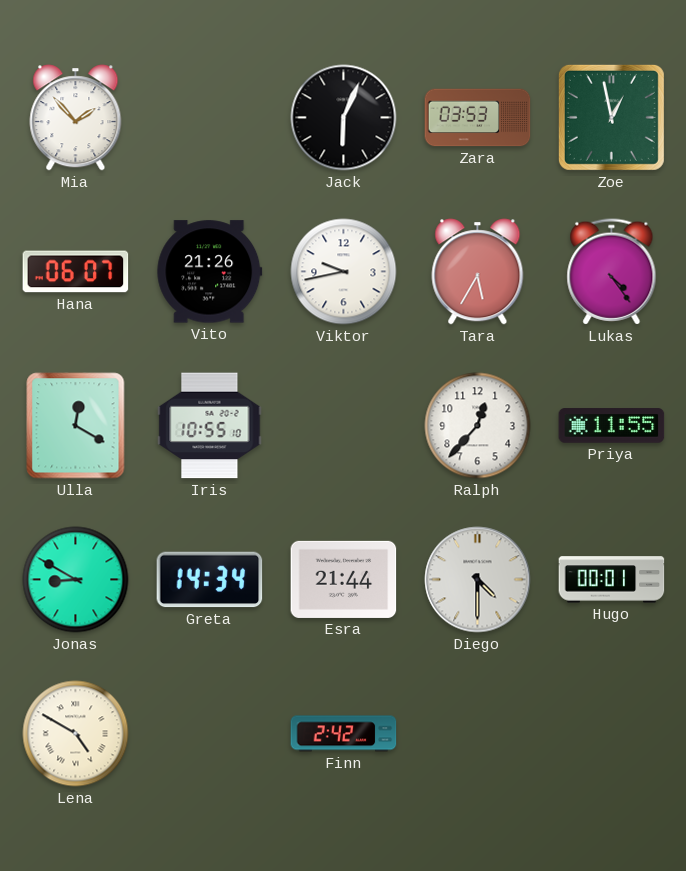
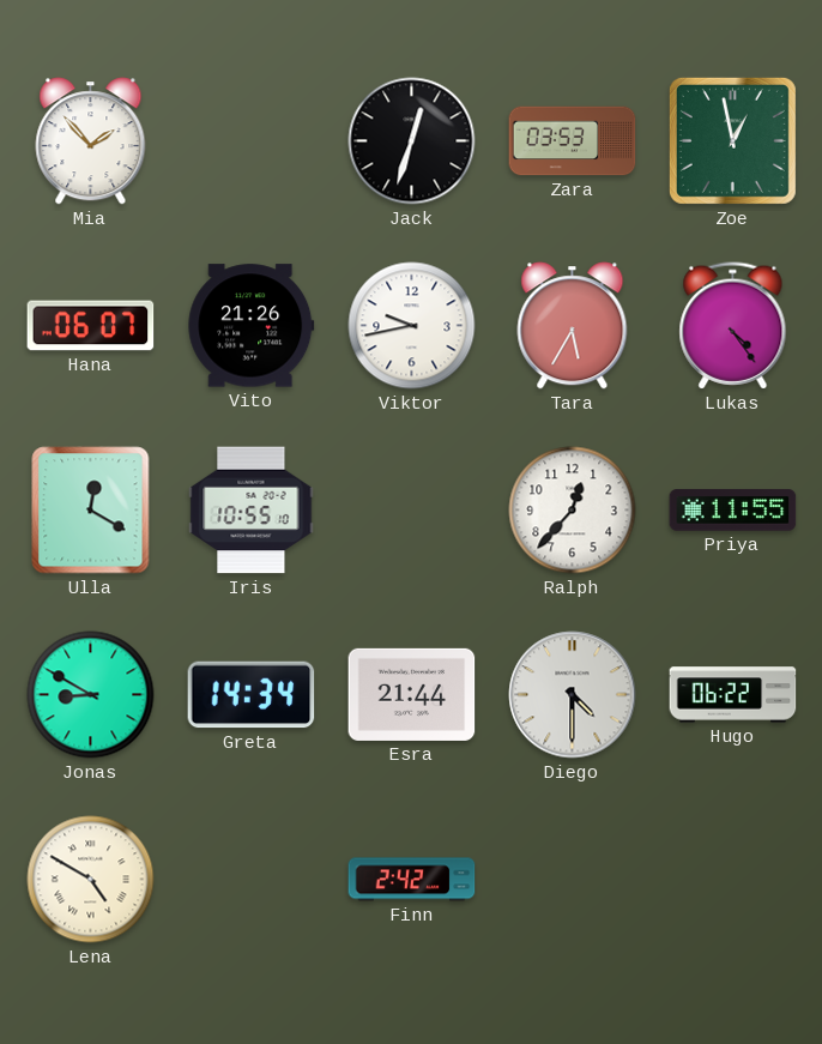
Jack: 6:04 -> 12:33
Hugo: 00:01 -> 06:22
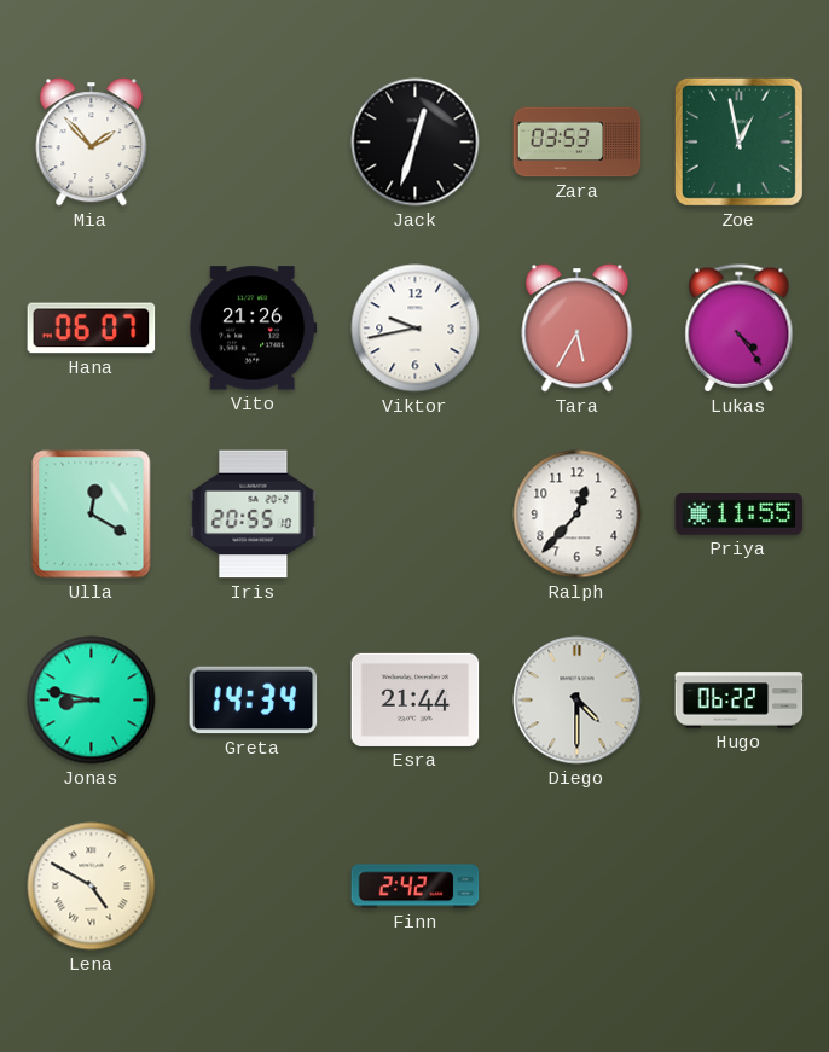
Iris: 10:55 -> 20:55
Jonas: 8:50 -> 8:47
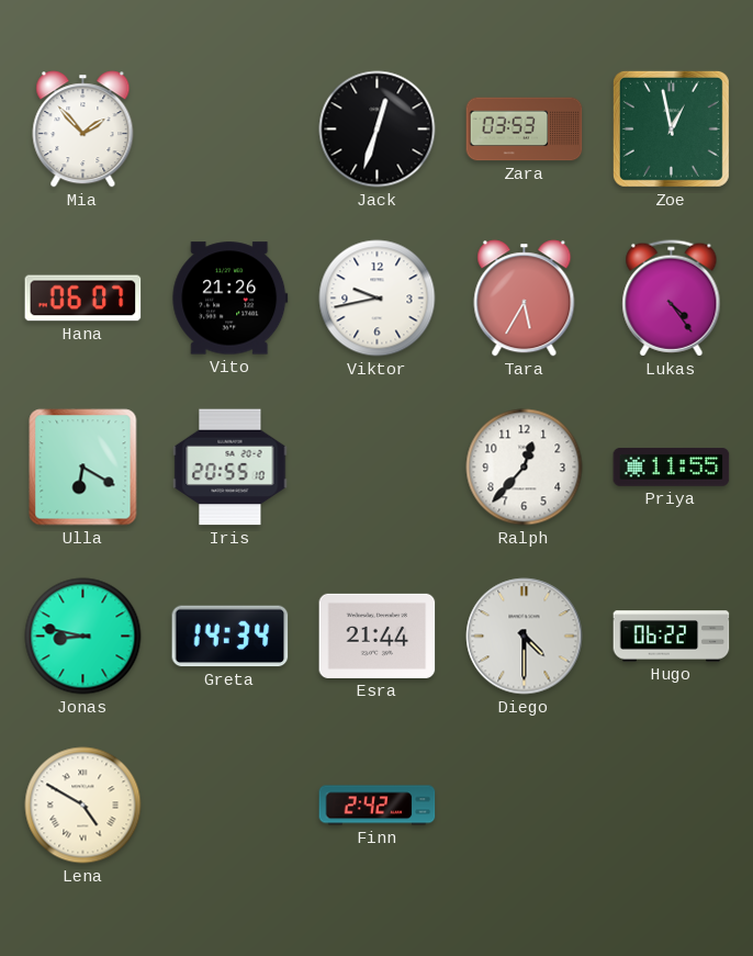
Ulla: 12:20 -> 6:20
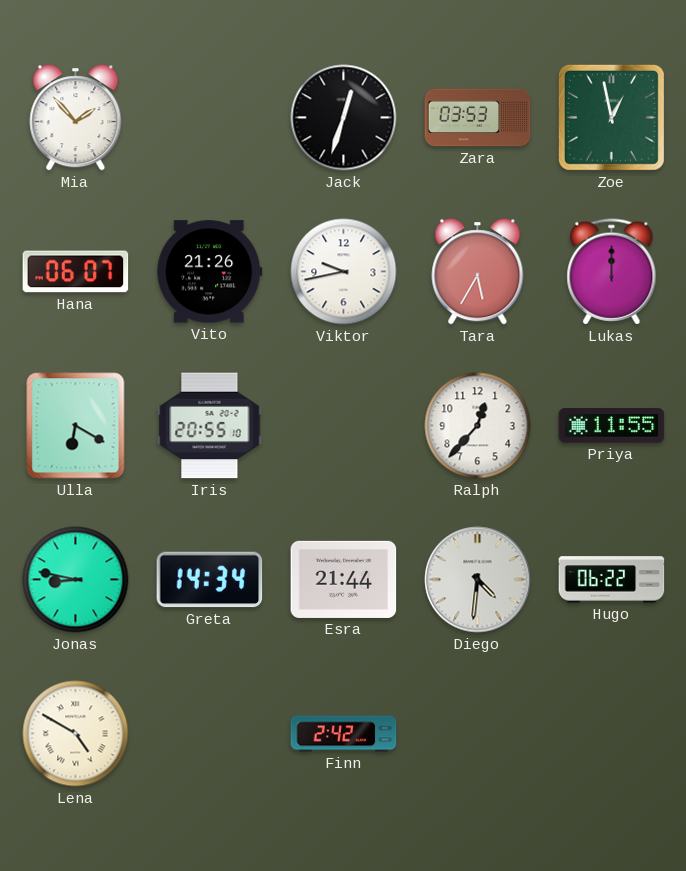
Lukas: 4:24 -> 12:00
Diego: 4:30 -> 4:31
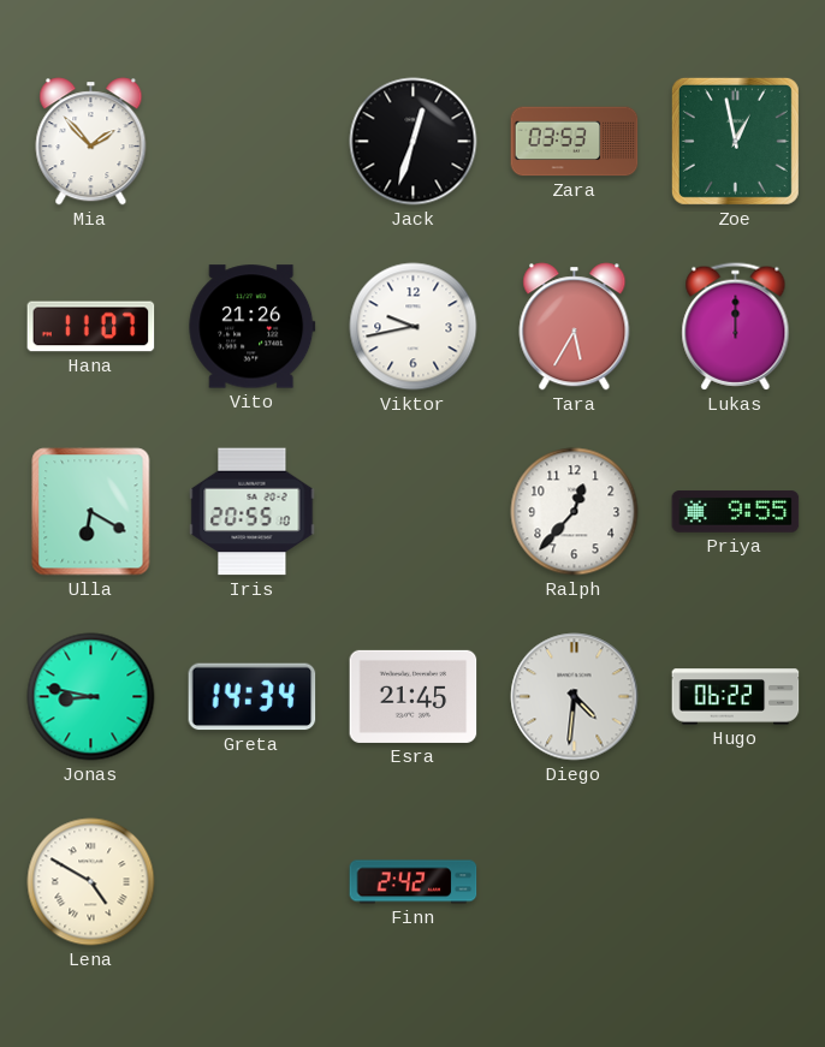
Hana: 06:07 -> 11:07
Priya: 11:55 -> 9:55
Esra: 21:44 -> 21:45
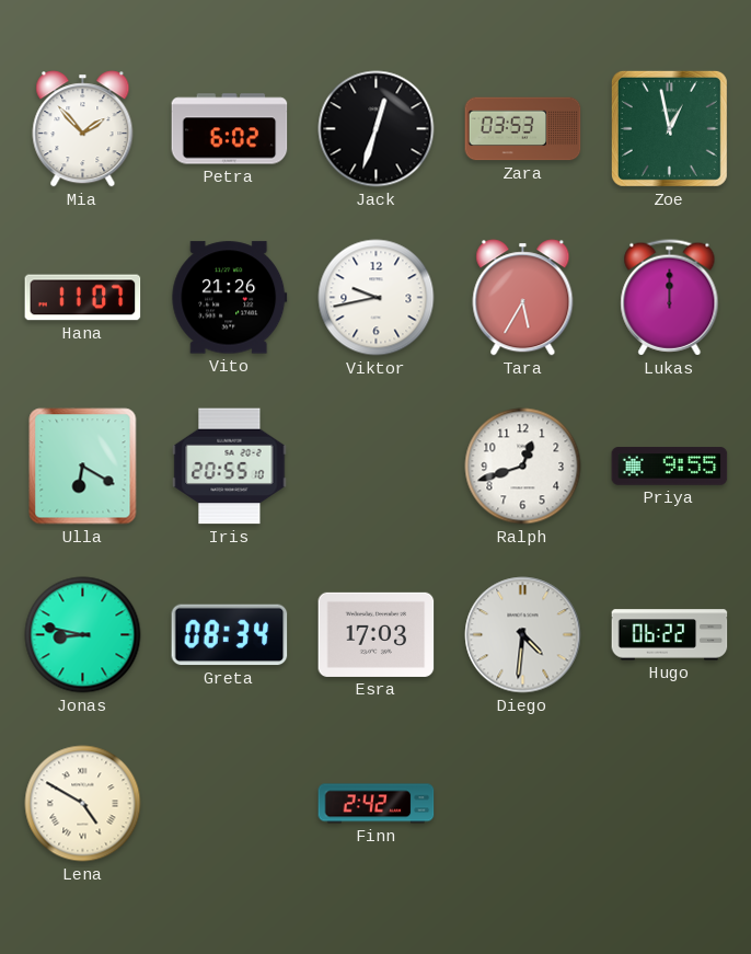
Petra: none -> 6:02
Ralph: 12:37 -> 12:42
Greta: 14:34 -> 08:34
Esra: 21:45 -> 17:03
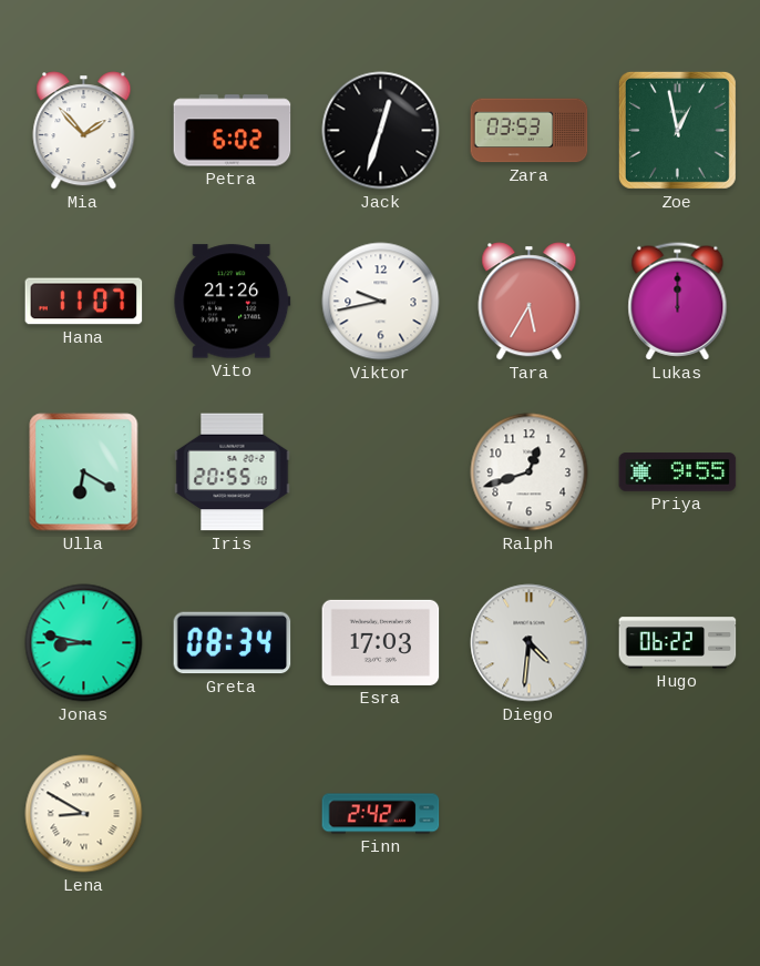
Lena: 4:50 -> 8:50
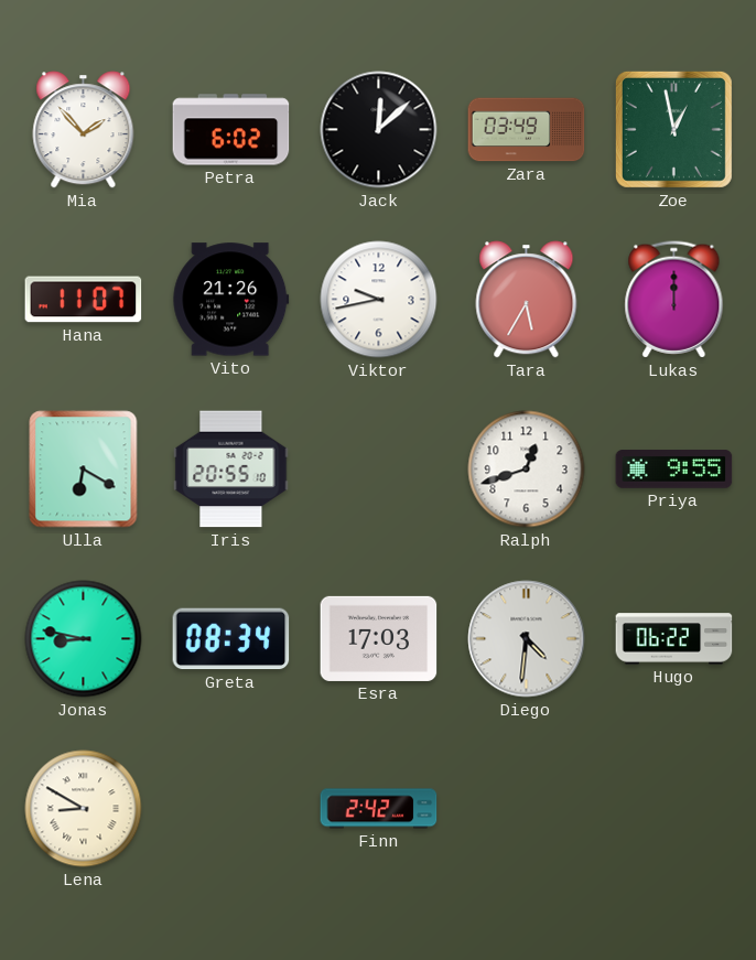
Jack: 12:33 -> 12:08
Zara: 03:53 -> 03:49
